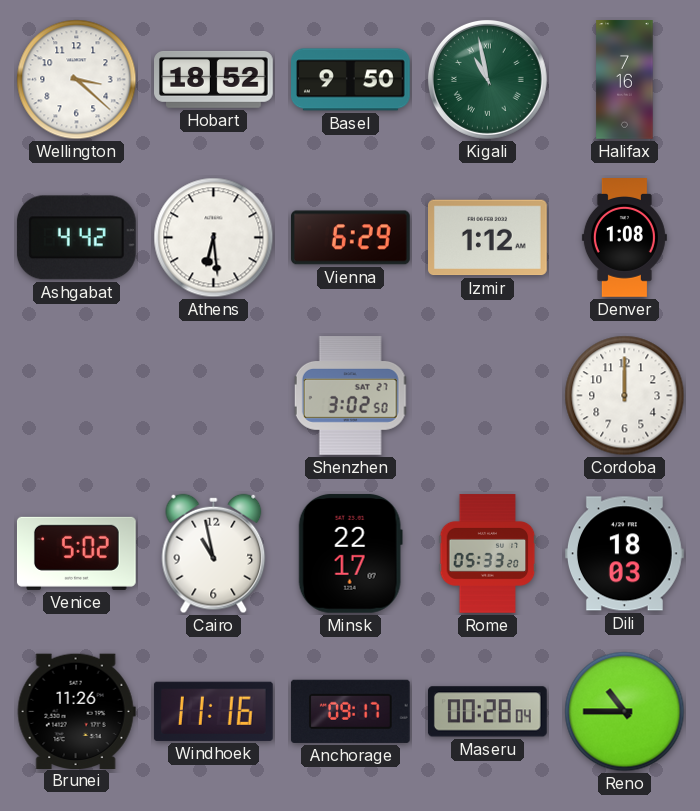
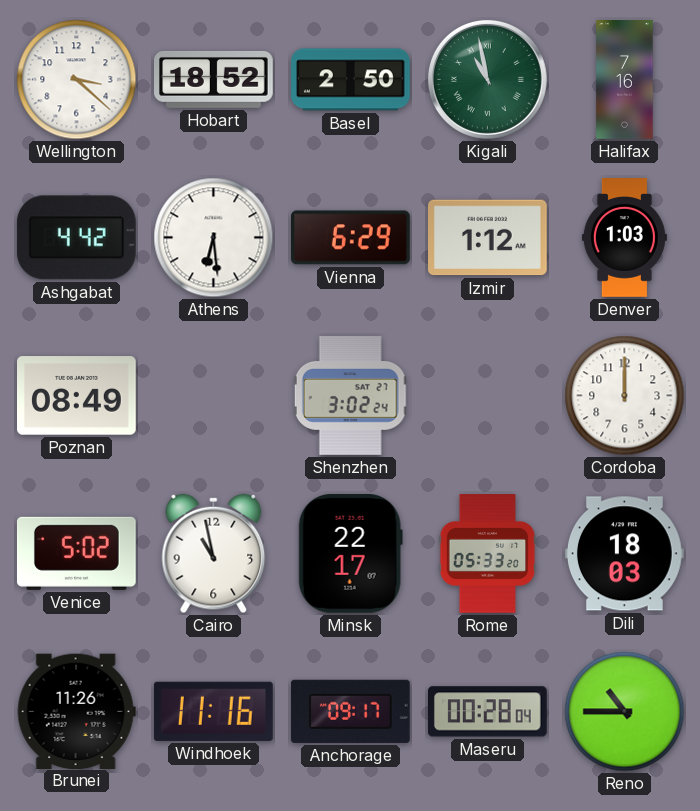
Basel: 9:50 -> 2:50
Denver: 1:08 -> 1:03
Poznan: none -> 08:49
Shenzhen: 3:02:50 -> 3:02:24
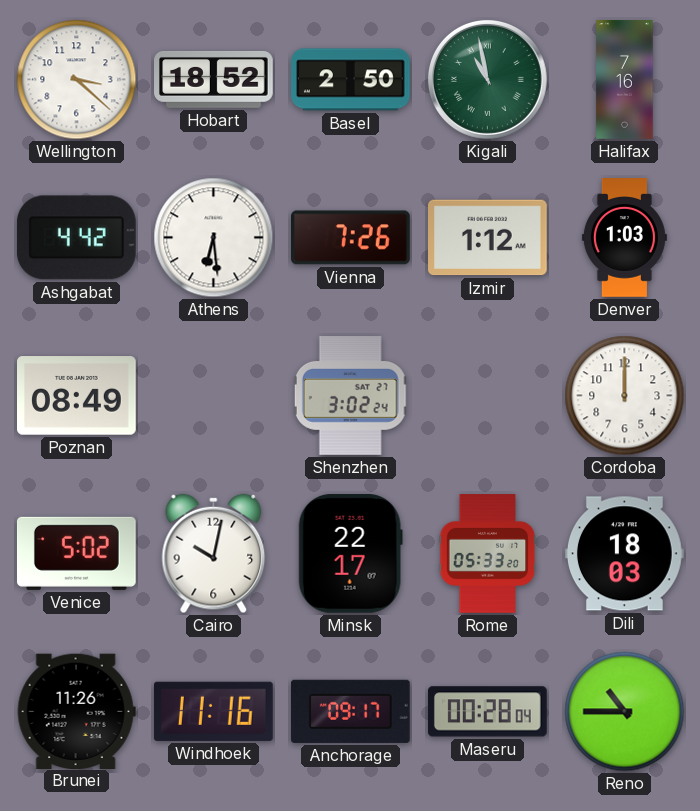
Vienna: 6:29 -> 7:26
Cairo: 10:58 -> 10:02
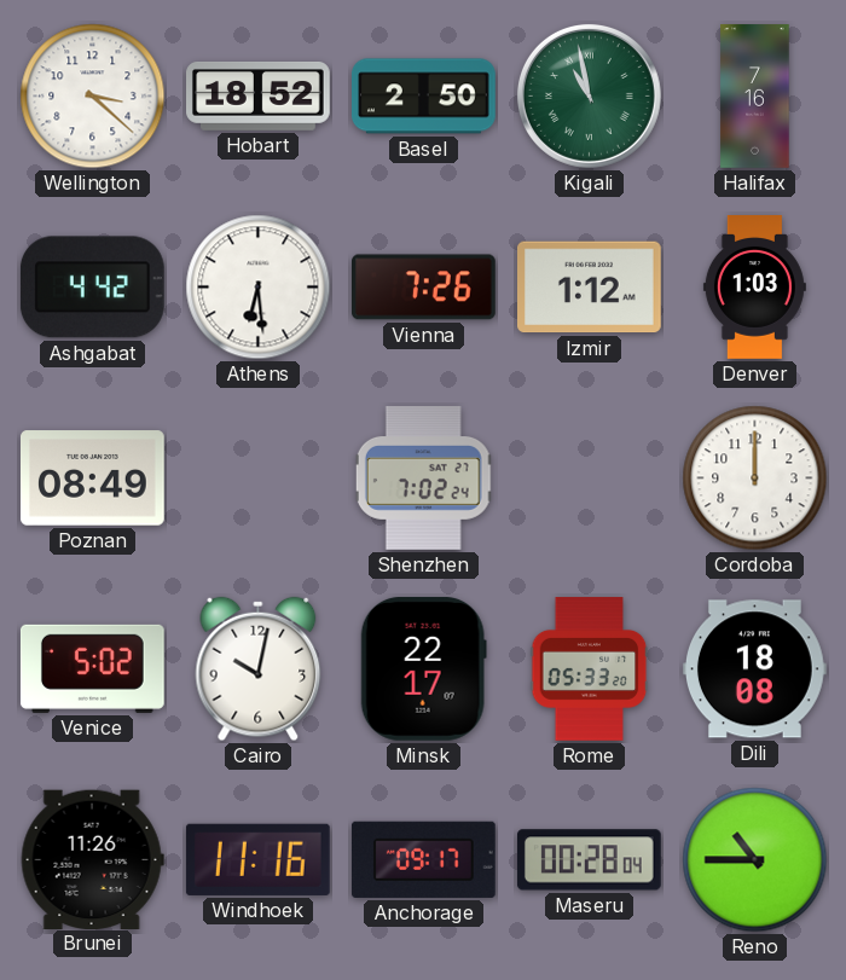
Shenzhen: 3:02 -> 7:02
Dili: 18:03 -> 18:08
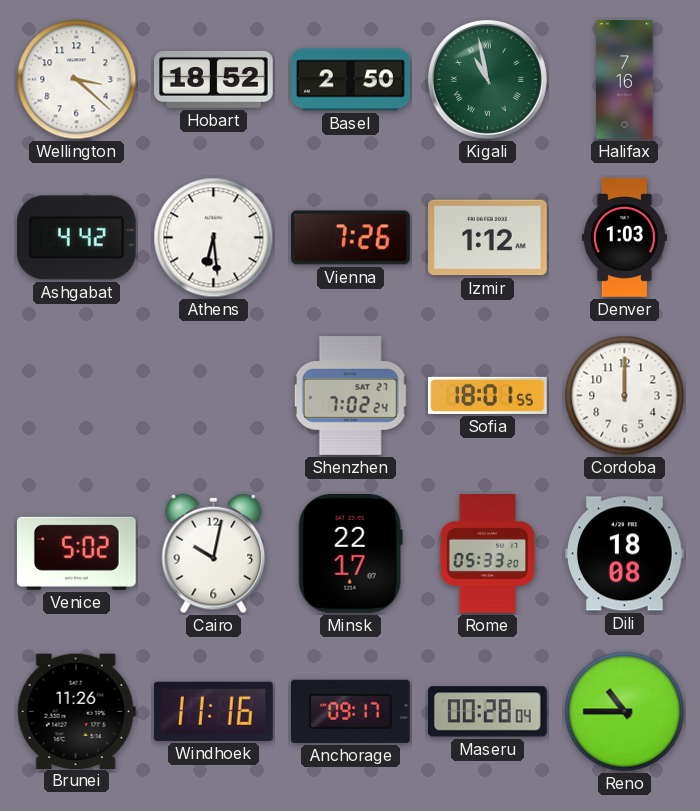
Poznan: 08:49 -> none
Sofia: none -> 18:01
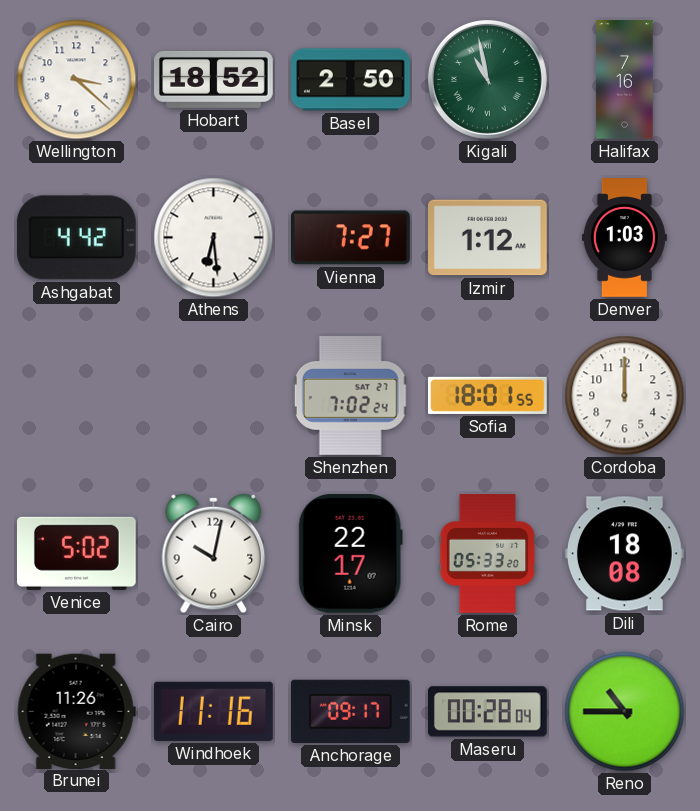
Vienna: 7:26 -> 7:27
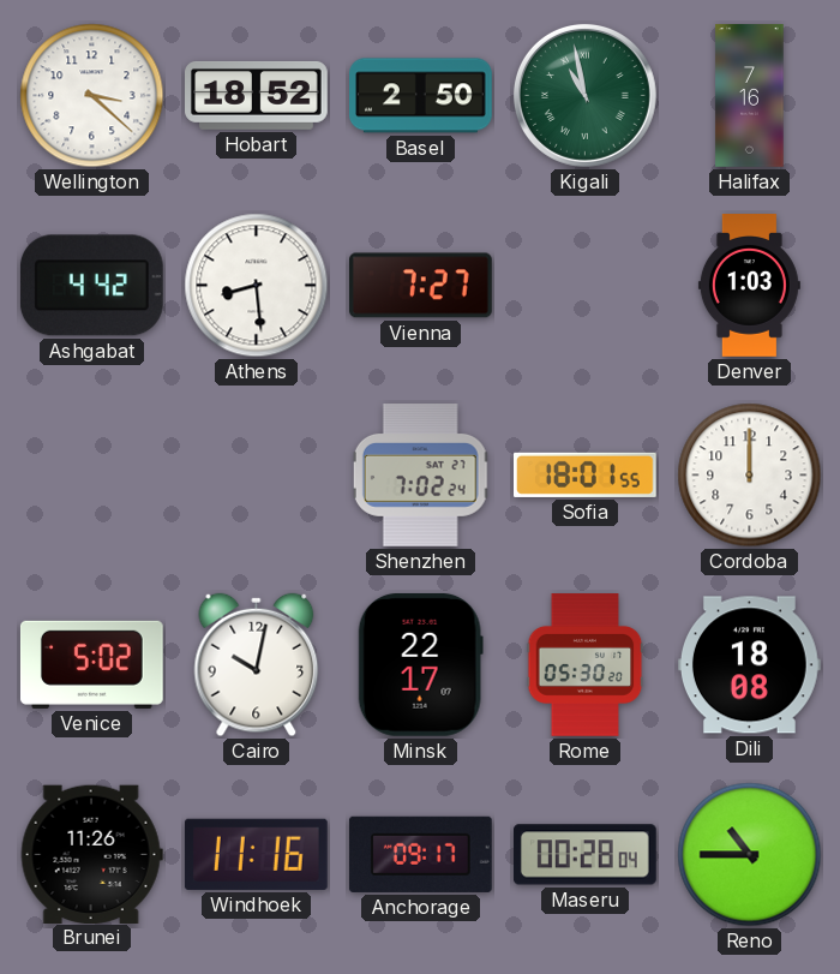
Athens: 6:29 -> 8:29
Izmir: 1:12 -> none
Rome: 05:33 -> 05:30
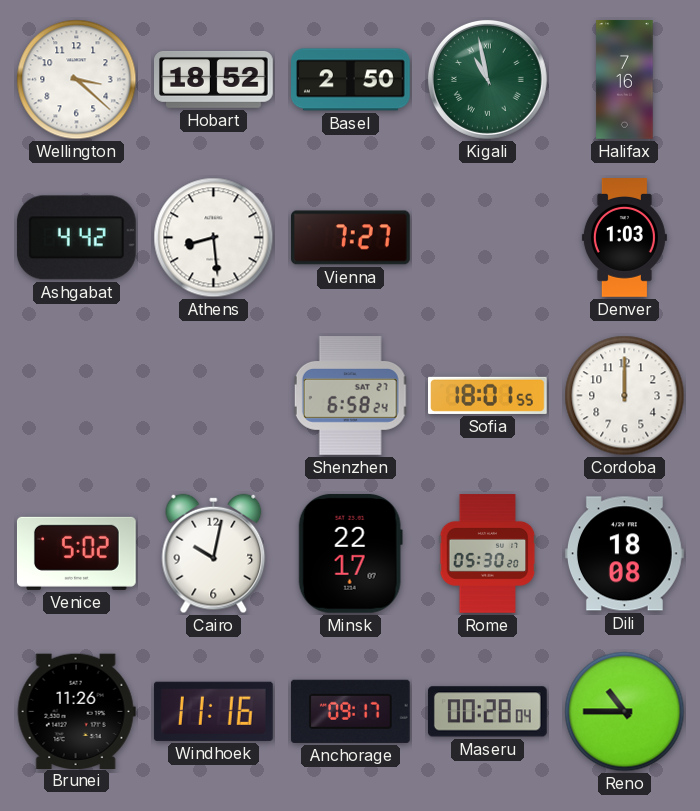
Shenzhen: 7:02 -> 6:58
